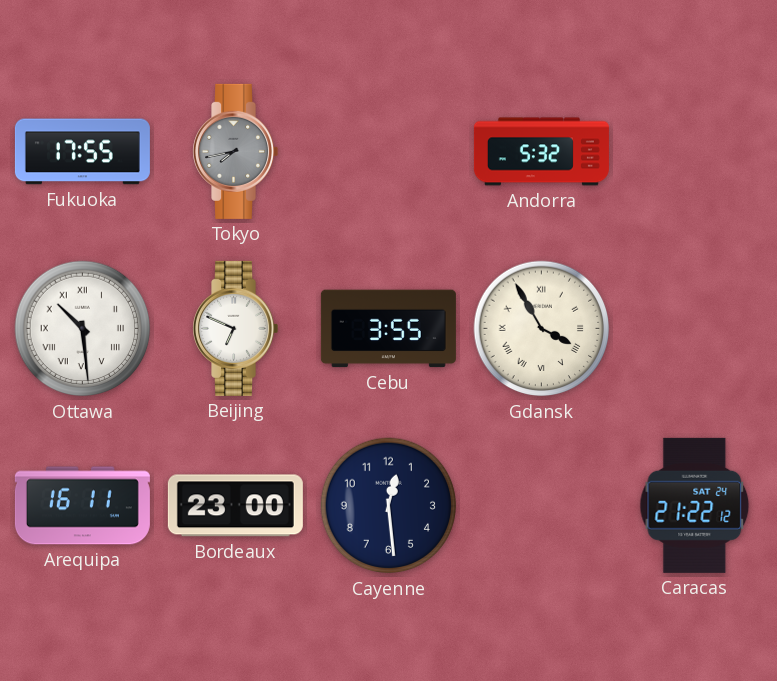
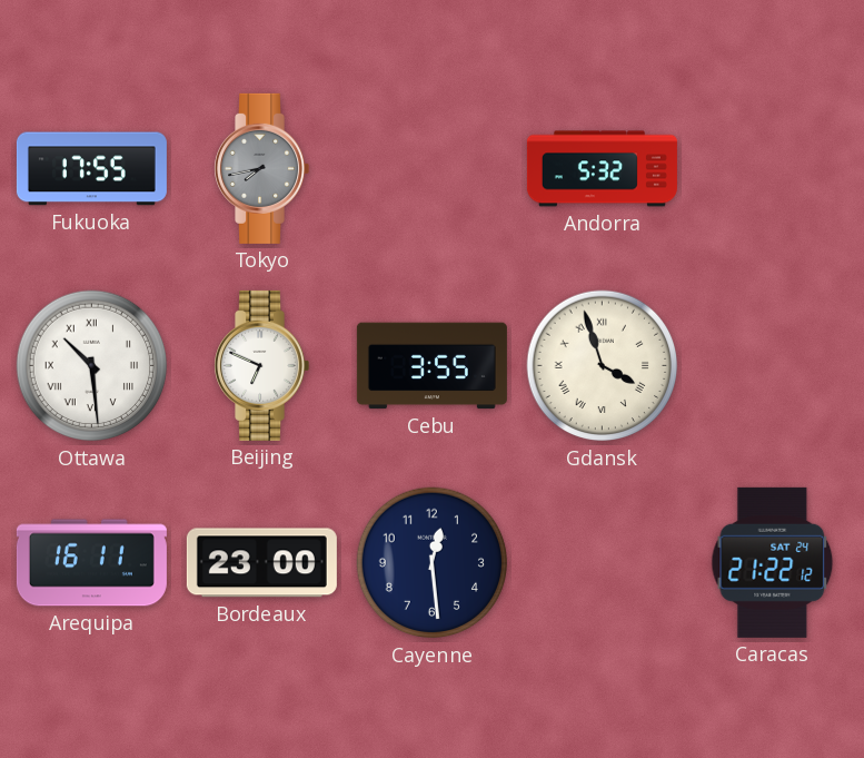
Gdansk: 3:55 -> 3:57
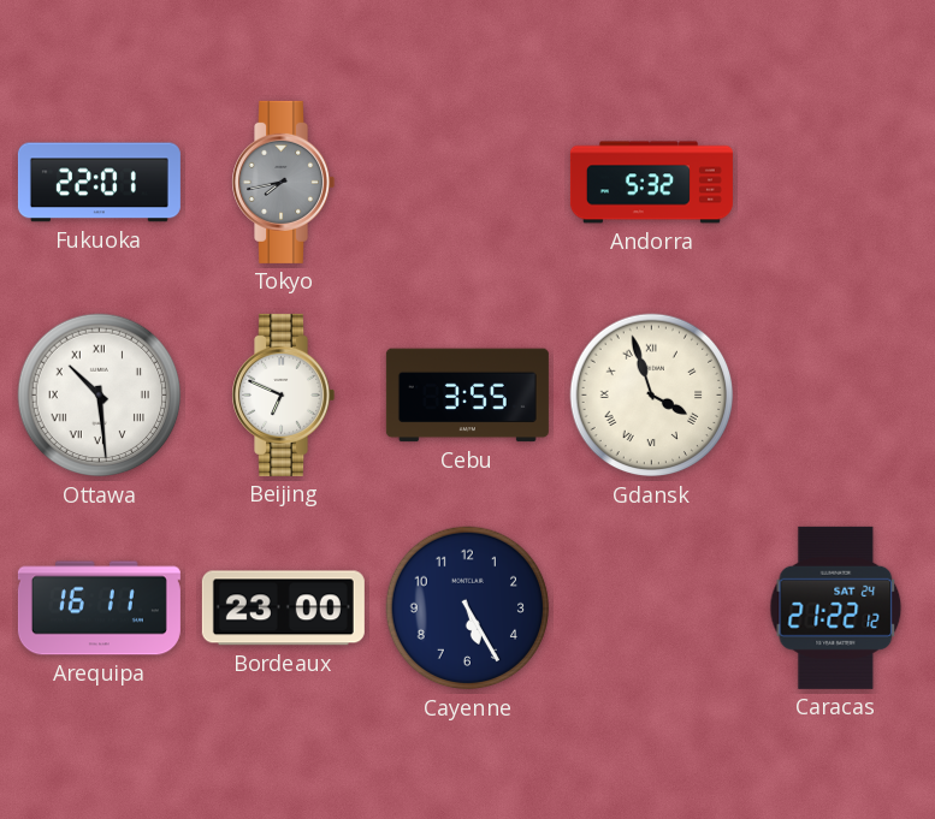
Fukuoka: 17:55 -> 22:01
Cayenne: 12:29 -> 5:25
